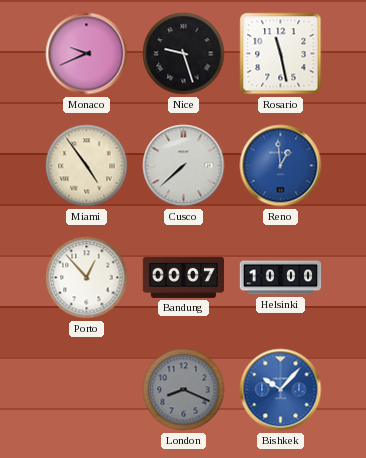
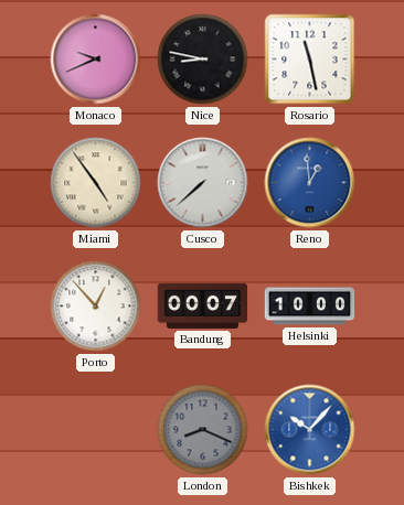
Nice: 9:27 -> 8:47
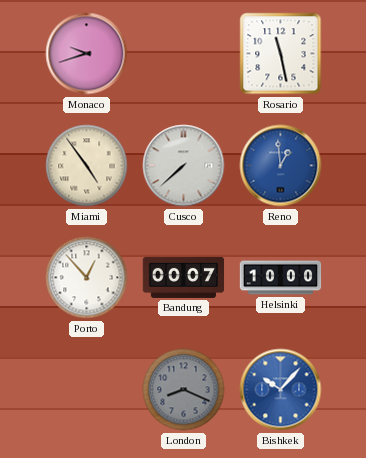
Monaco: 9:41 -> 9:42
Nice: 8:47 -> none
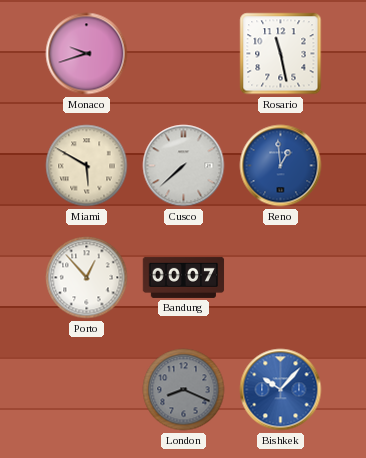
Miami: 4:54 -> 5:50
Helsinki: 10:00 -> none
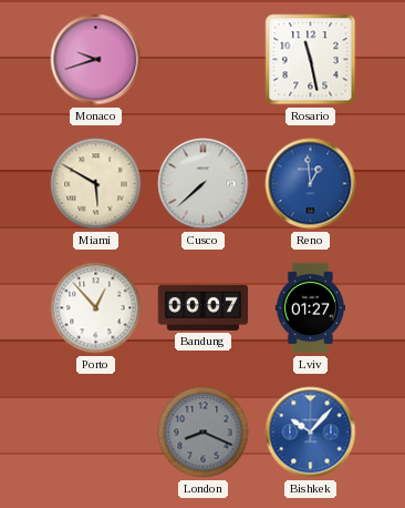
Lviv: none -> 01:27
